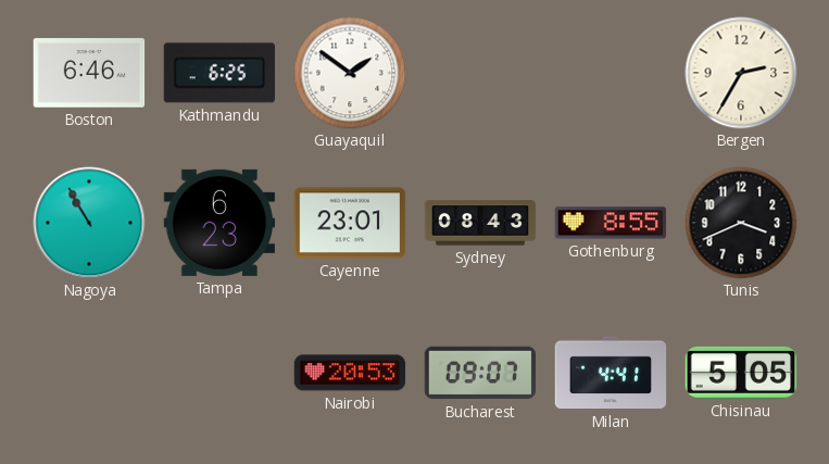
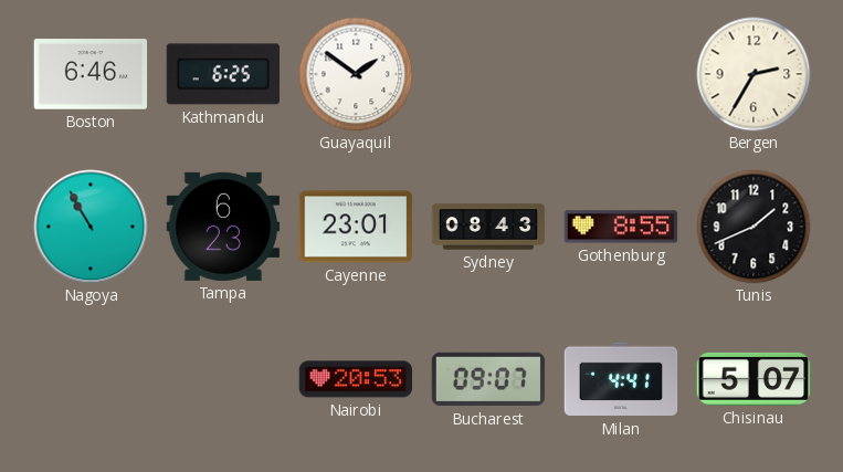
Tunis: 3:41 -> 1:41
Chisinau: 5:05 -> 5:07
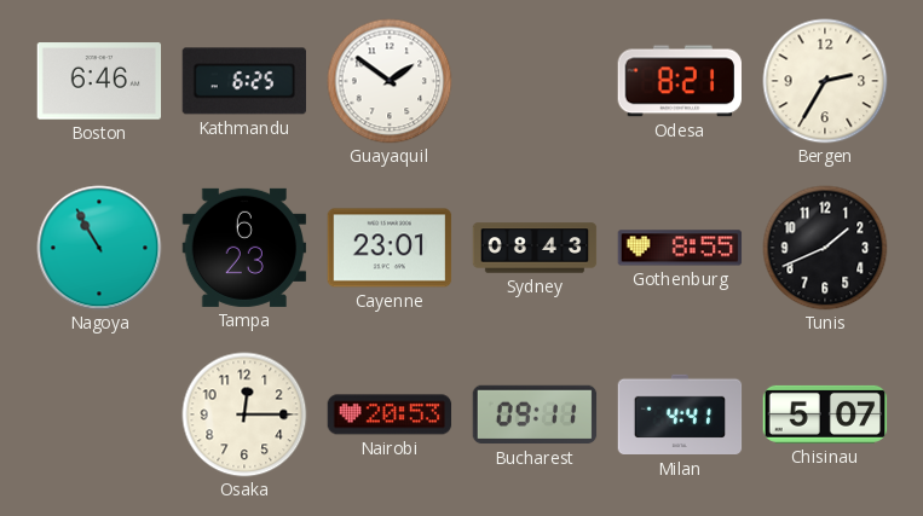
Odesa: none -> 8:21
Osaka: none -> 12:15
Bucharest: 09:07 -> 09:11
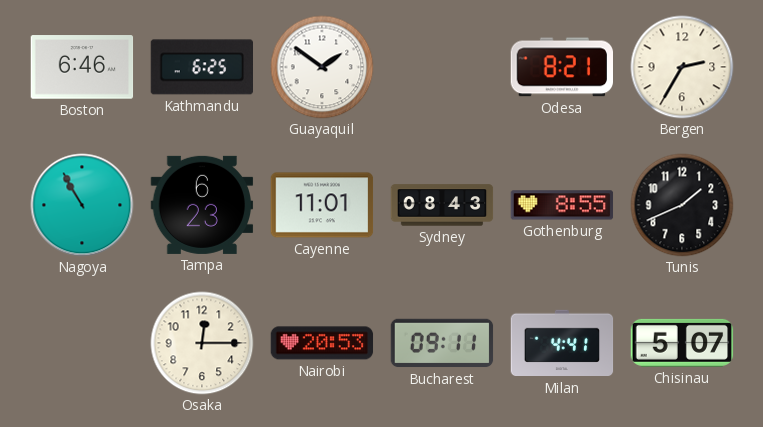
Cayenne: 23:01 -> 11:01
